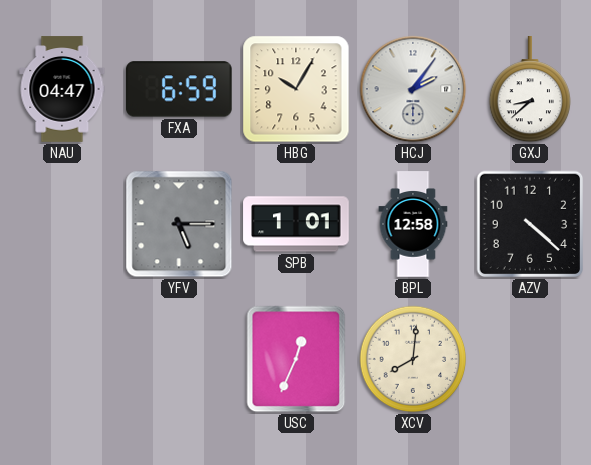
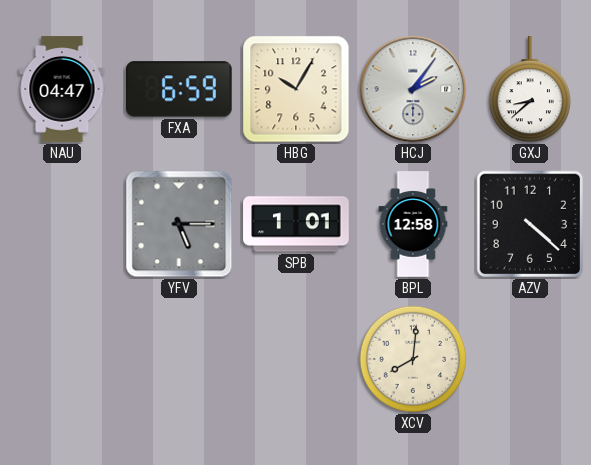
USC: 12:34 -> none
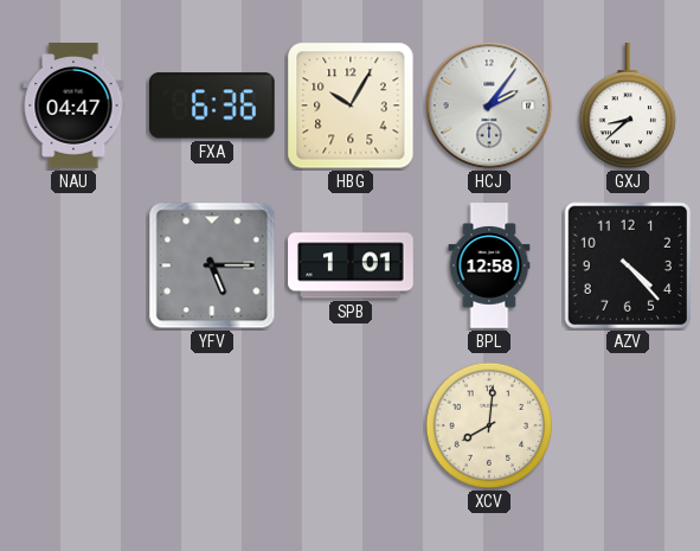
FXA: 6:59 -> 6:36
AZV: 4:22 -> 4:23
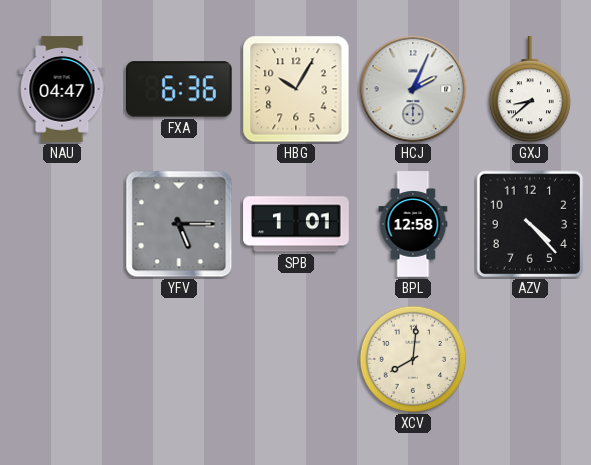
HCJ: 2:06 -> 2:04
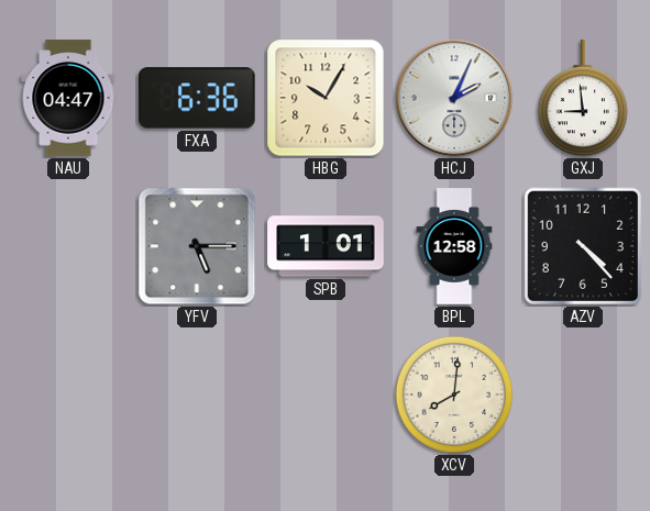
GXJ: 8:38 -> 8:59
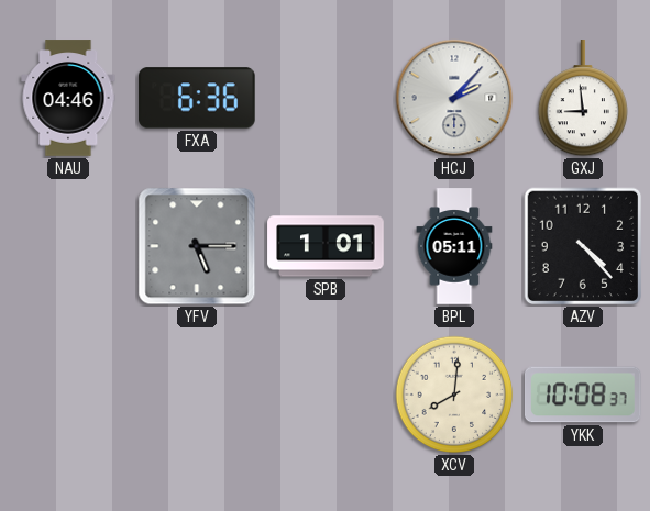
NAU: 04:47 -> 04:46
HBG: 10:05 -> none
HCJ: 2:04 -> 2:07
BPL: 12:58 -> 05:11
YKK: none -> 10:08
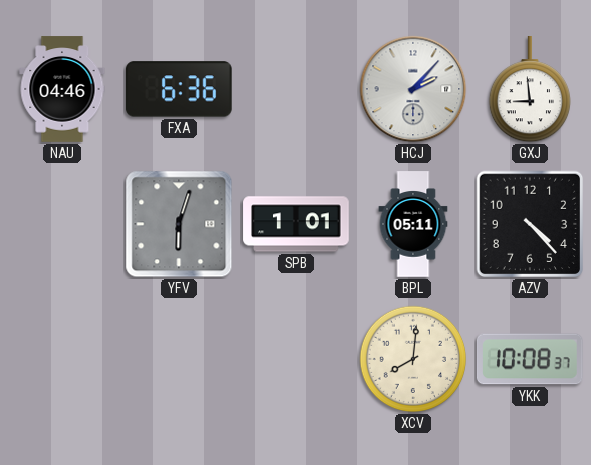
YFV: 5:15 -> 6:03
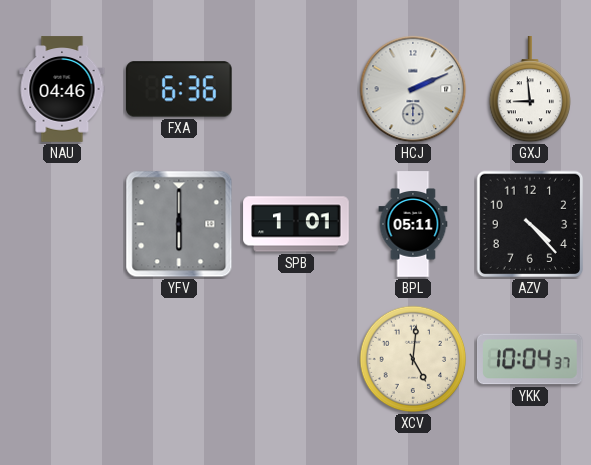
HCJ: 2:07 -> 2:11
YFV: 6:03 -> 6:00
XCV: 8:01 -> 5:01
YKK: 10:08 -> 10:04
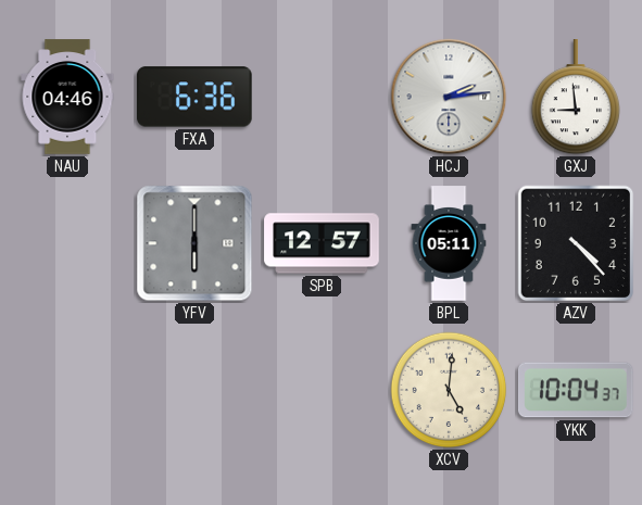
HCJ: 2:11 -> 2:14
SPB: 1:01 -> 12:57
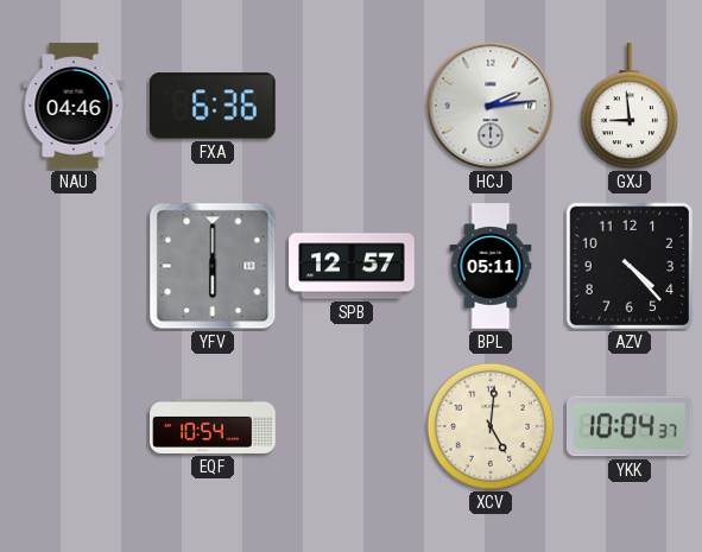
EQF: none -> 10:54
